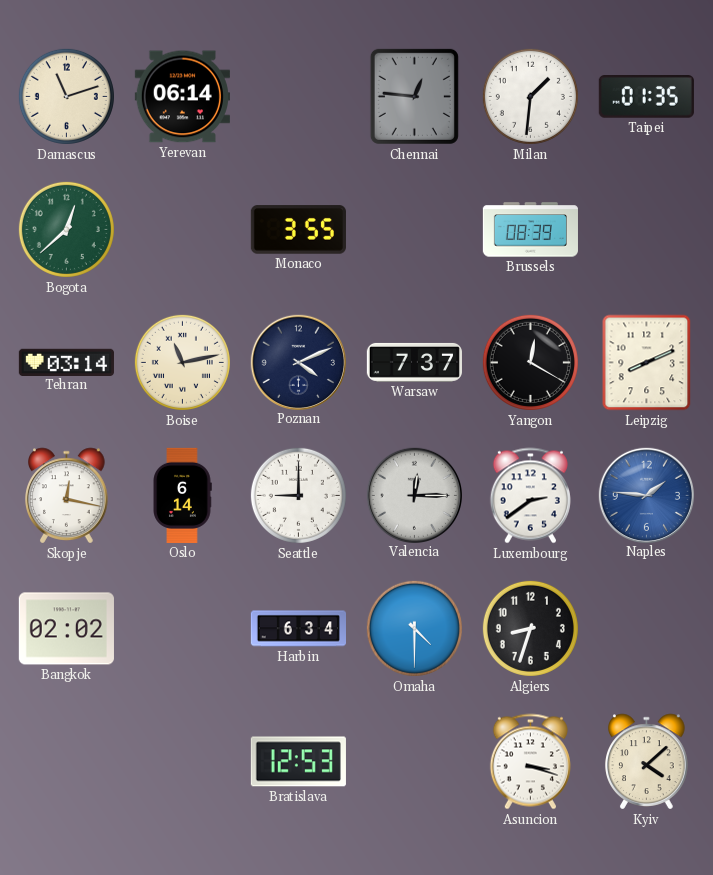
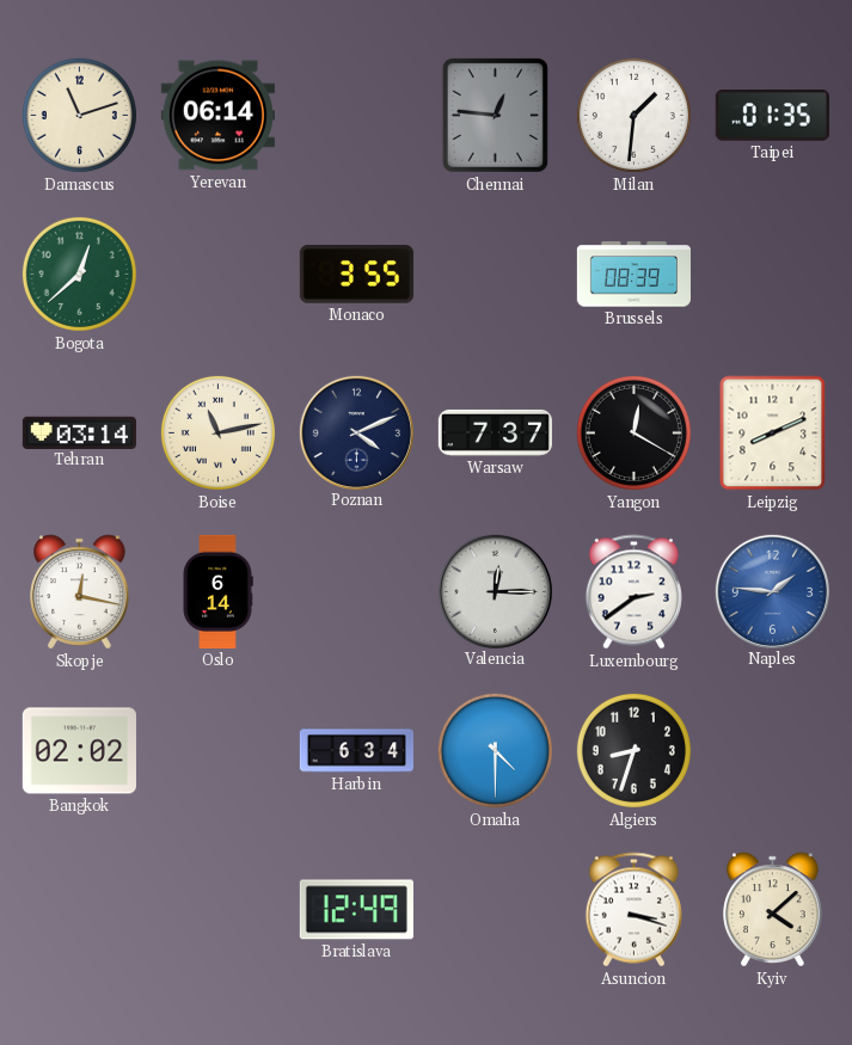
Seattle: 9:00 -> none
Bratislava: 12:53 -> 12:49
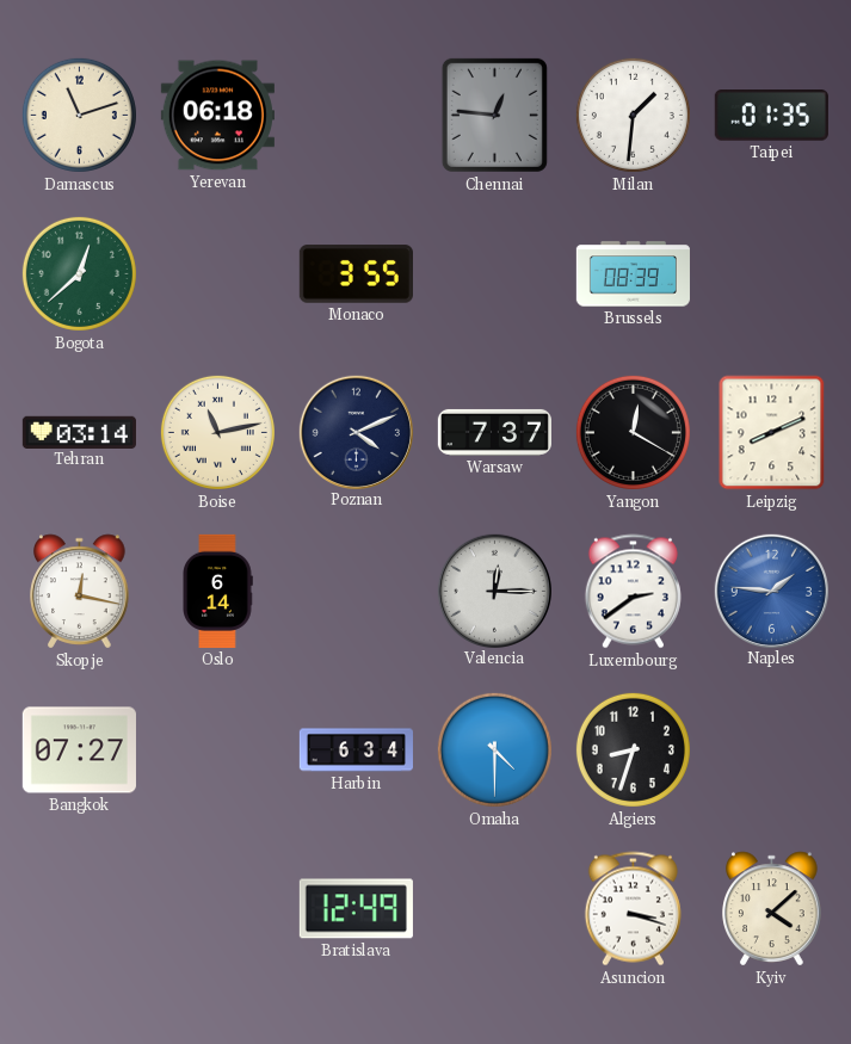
Yerevan: 06:14 -> 06:18
Bangkok: 02:02 -> 07:27
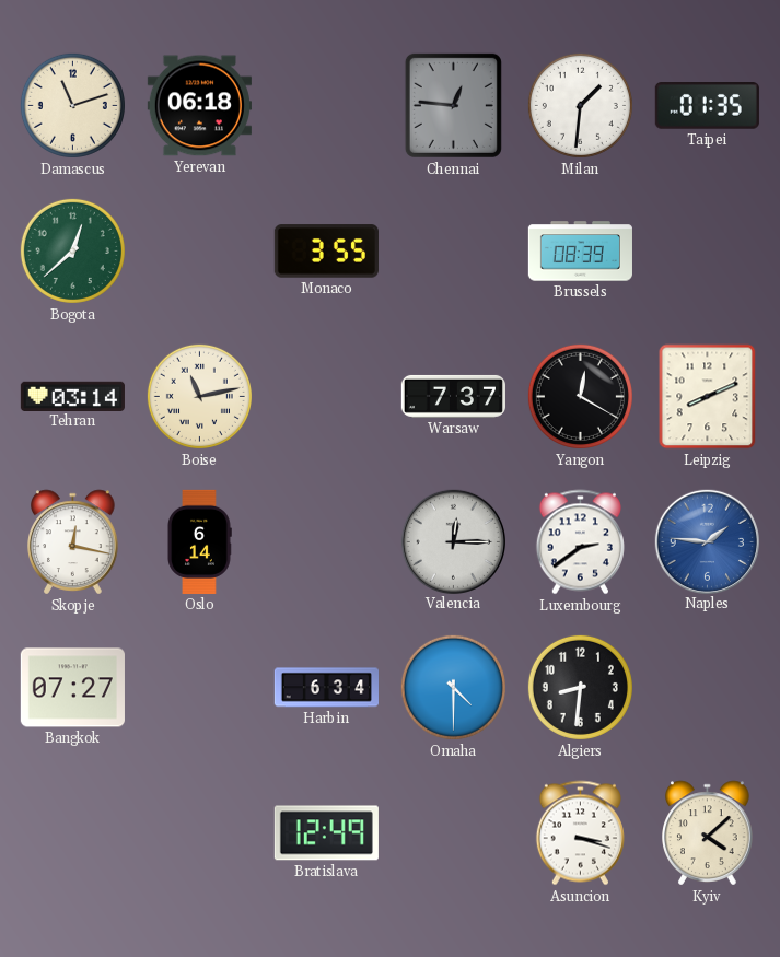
Poznan: 4:11 -> none
Algiers: 8:33 -> 8:31
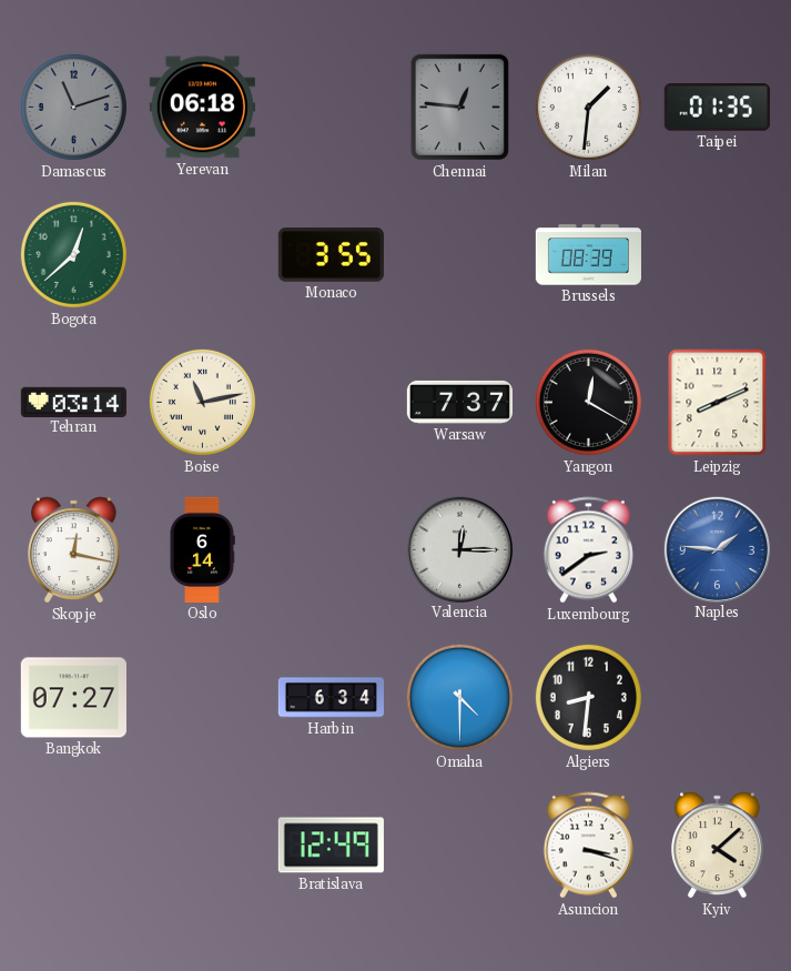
Damascus dial: cream -> grey
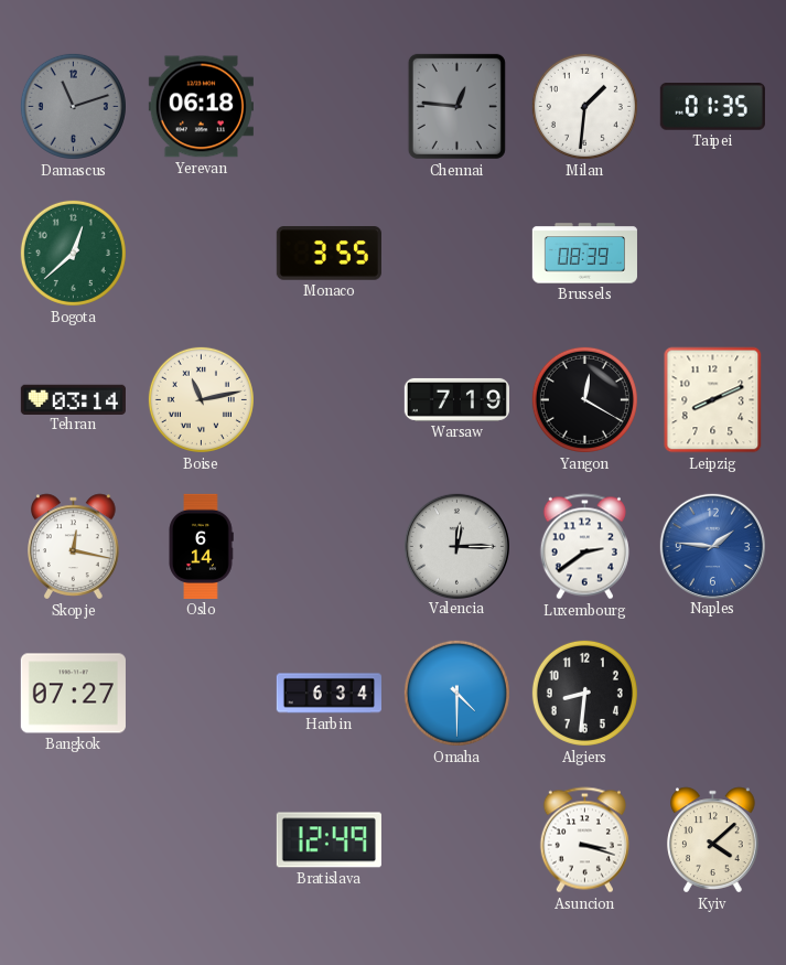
Warsaw: 7:37 -> 7:19
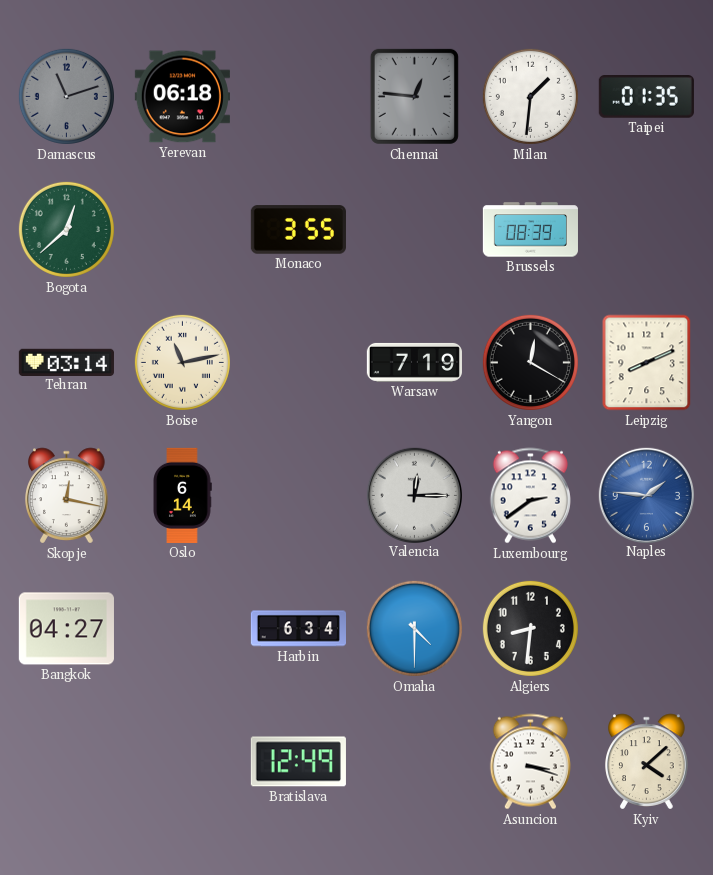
Bangkok: 07:27 -> 04:27
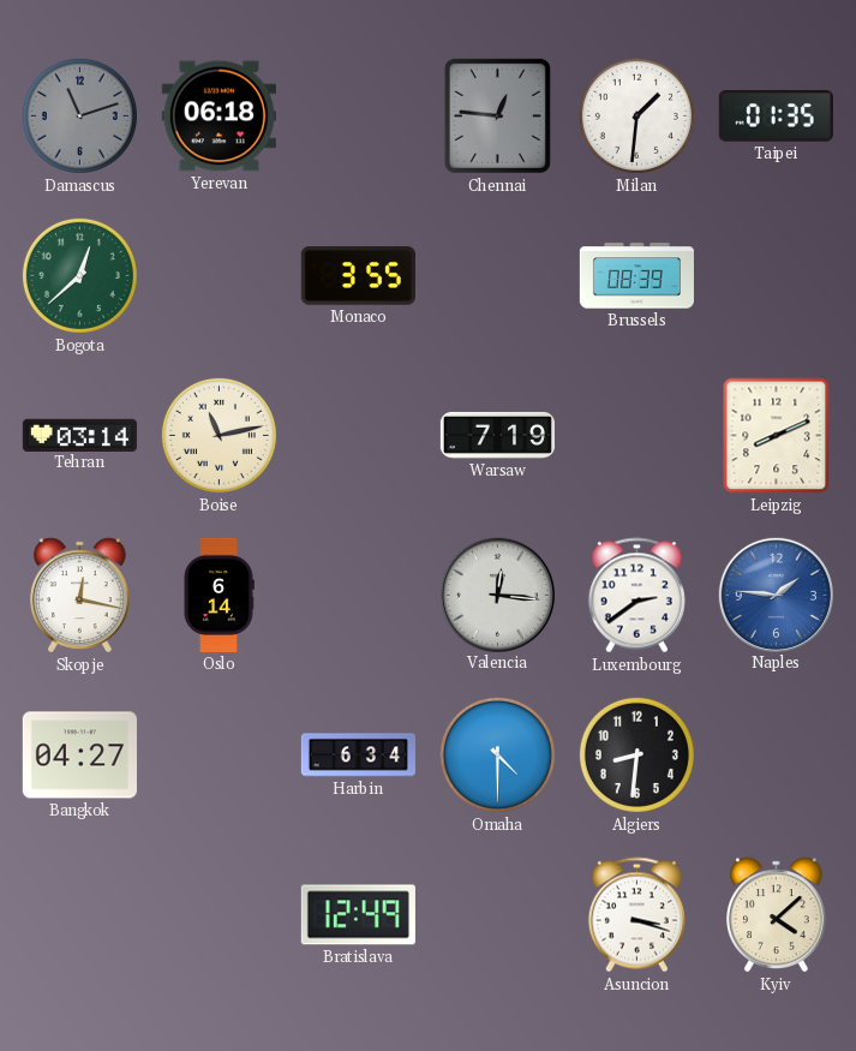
Yangon: 12:20 -> none
Valencia: 12:15 -> 12:16
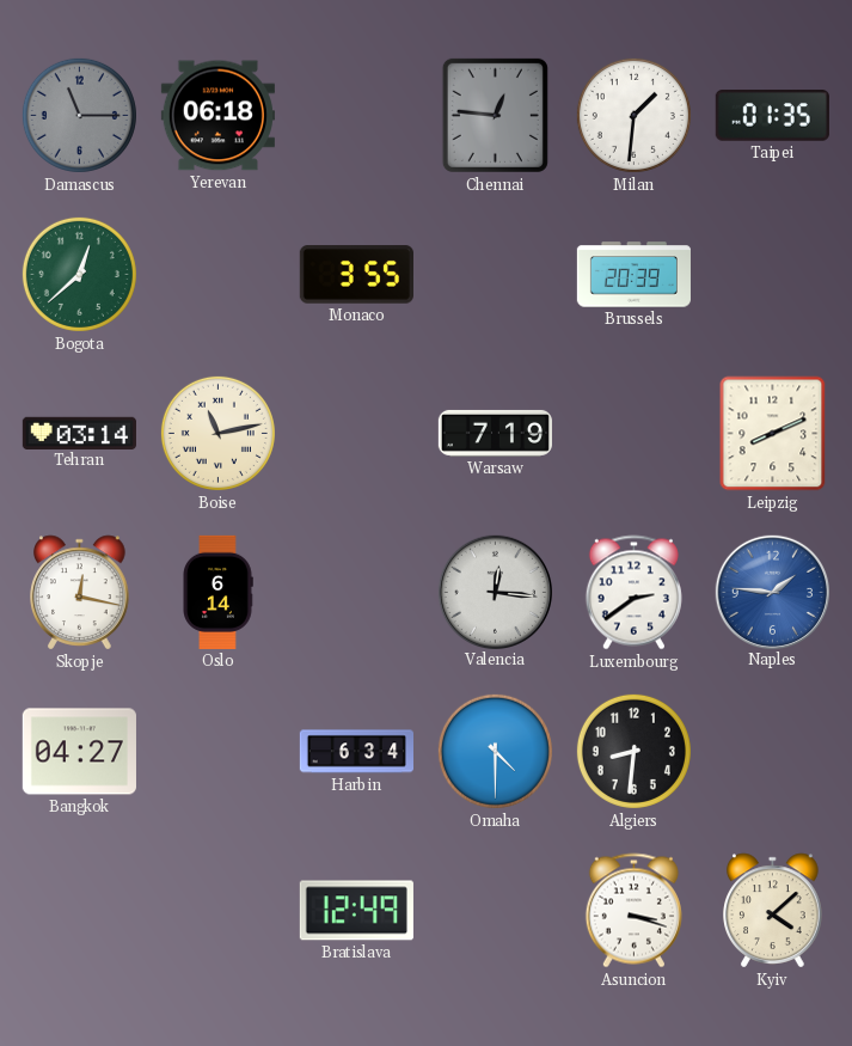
Damascus: 11:12 -> 11:15
Brussels: 08:39 -> 20:39
